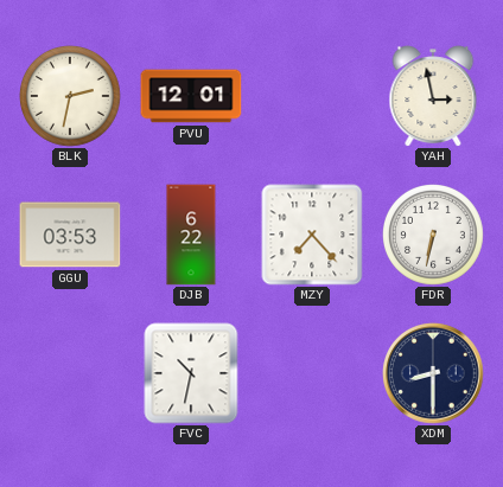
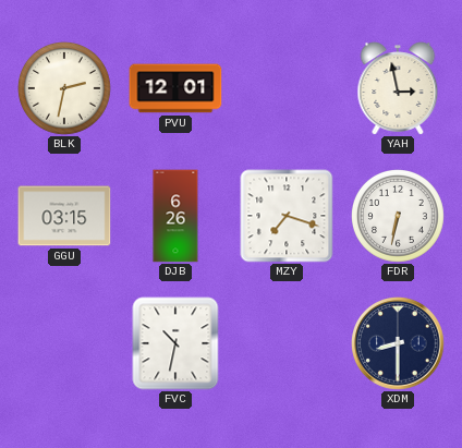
GGU: 03:53 -> 03:15
DJB: 6:22 -> 6:26
MZY: 7:23 -> 7:18
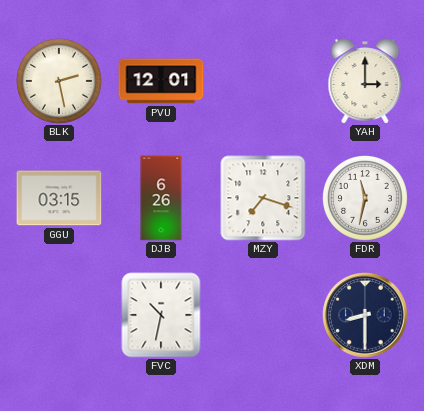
BLK: 2:32 -> 2:28
YAH: 2:58 -> 3:00
FDR: 6:32 -> 11:32
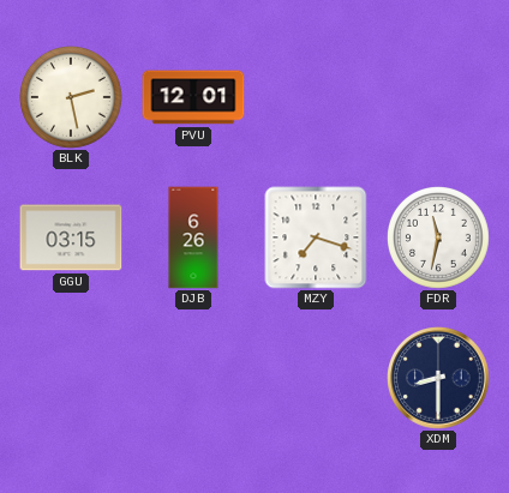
YAH: 3:00 -> none
FVC: 10:32 -> none
